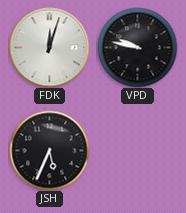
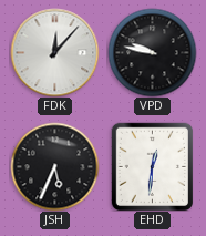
FDK: 12:03 -> 12:07
EHD: none -> 12:31
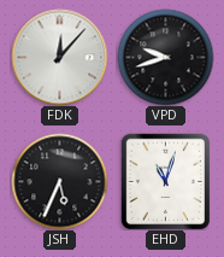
VPD: 9:47 -> 9:42
EHD: 12:31 -> 11:03
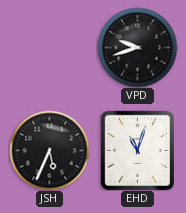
FDK: 12:07 -> none
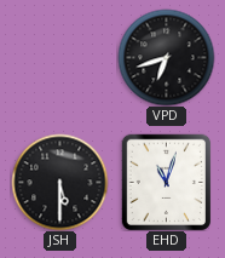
VPD: 9:42 -> 6:42
JSH: 5:34 -> 5:30
